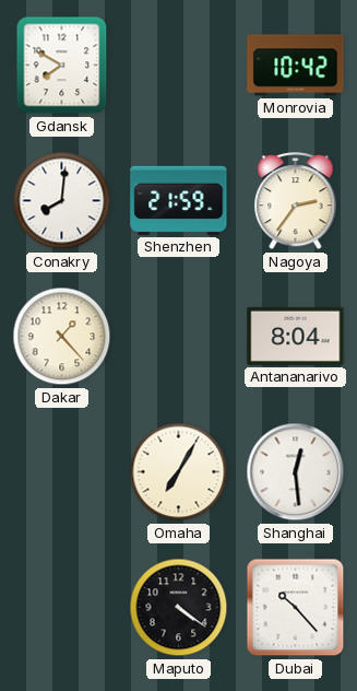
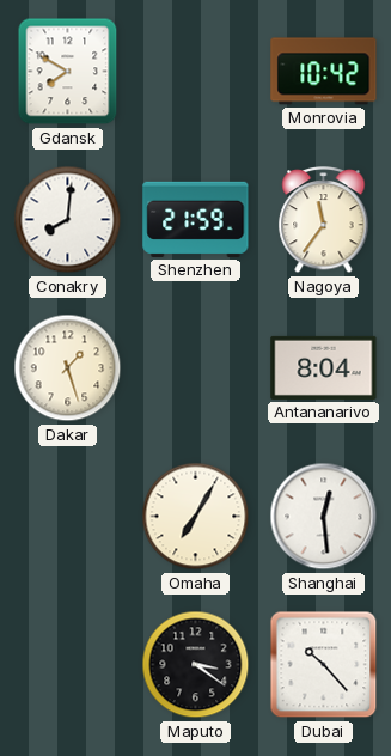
Nagoya: 2:36 -> 11:36
Dakar: 1:23 -> 1:27
Maputo: 4:21 -> 3:21
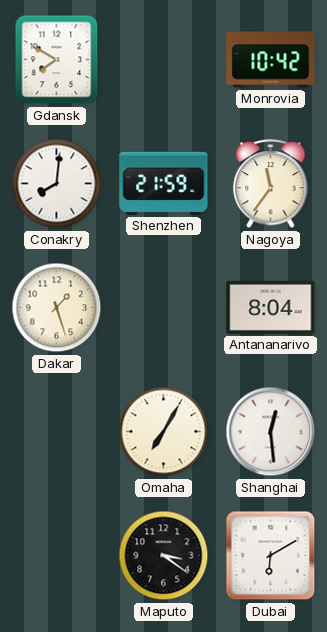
Dubai: 10:23 -> 6:10
